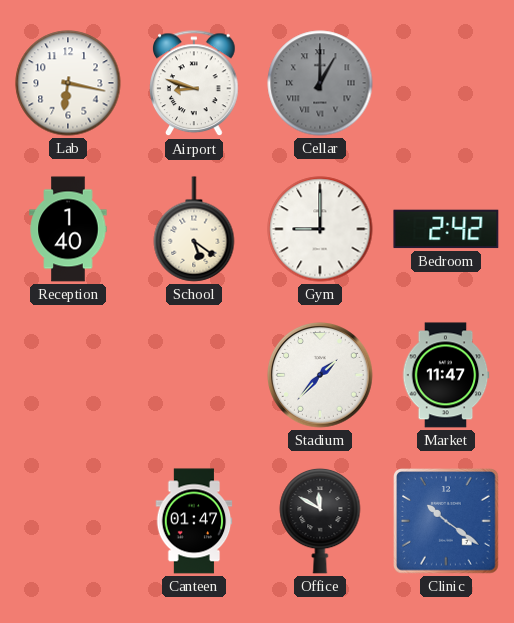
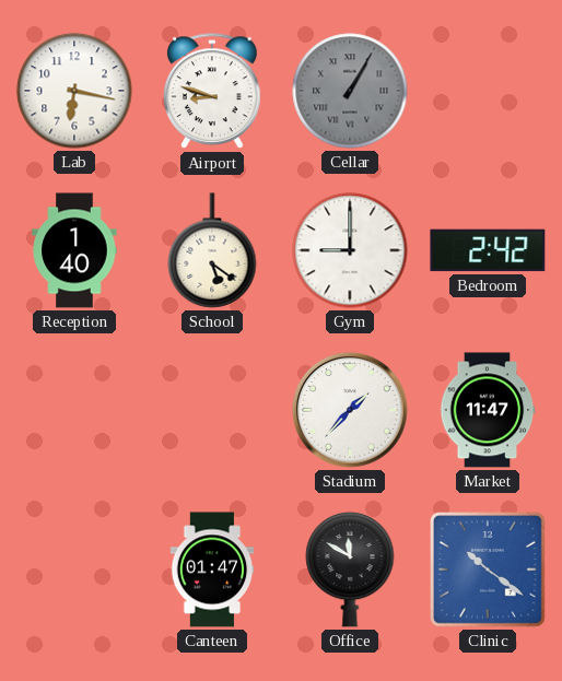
Cellar: 1:00 -> 1:05
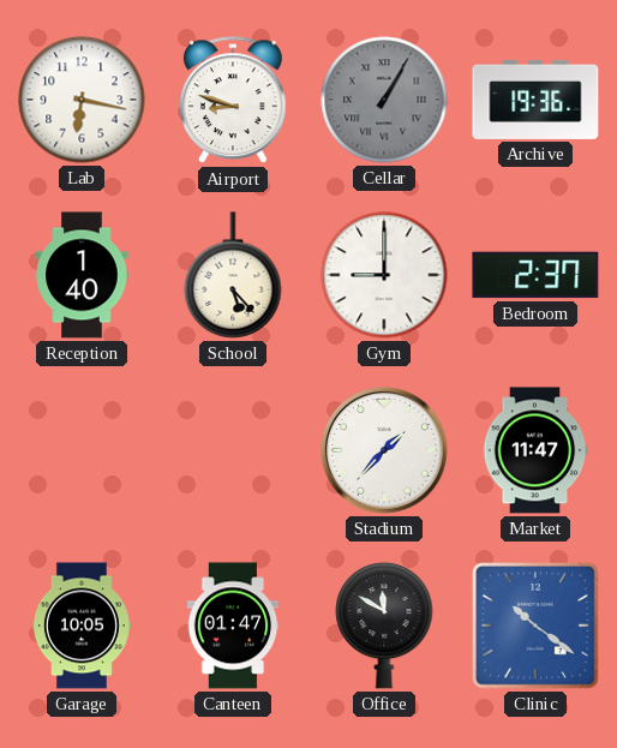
Archive: none -> 19:36
School: 5:21 -> 5:23
Bedroom: 2:42 -> 2:37
Garage: none -> 10:05
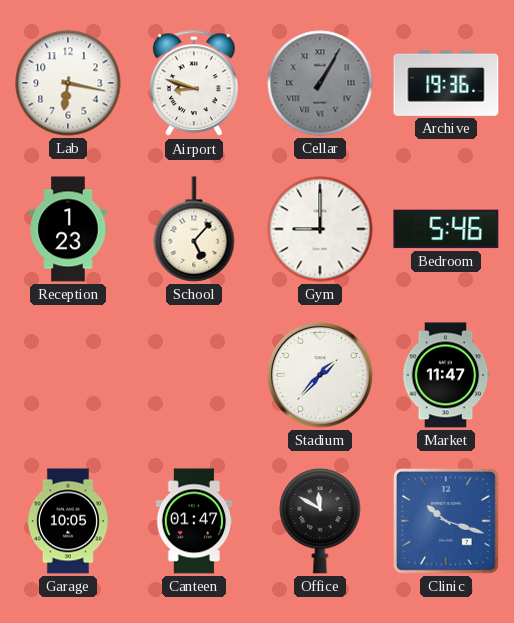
Reception: 1:40 -> 1:23
School: 5:23 -> 5:07
Bedroom: 2:37 -> 5:46
Clinic: 10:21 -> 10:18
